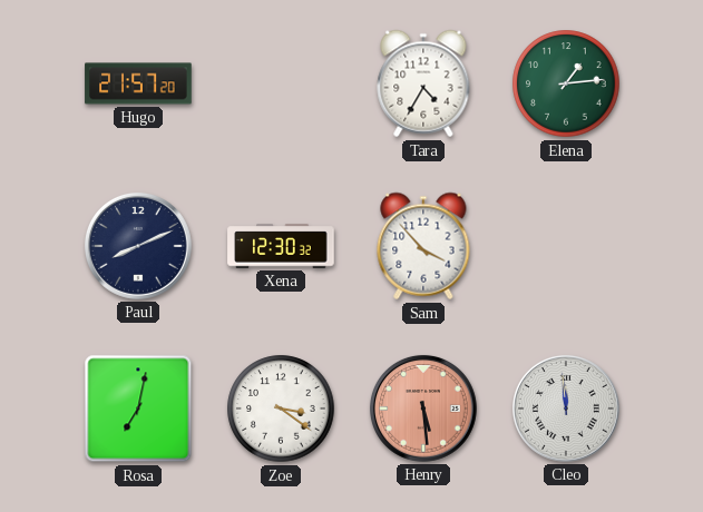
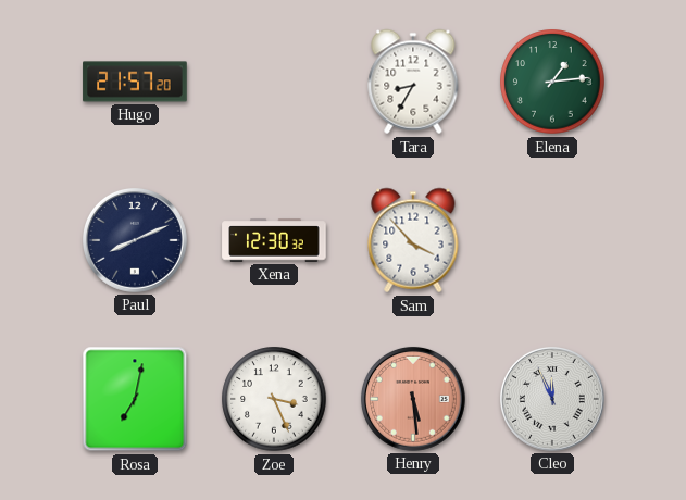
Tara: 4:35 -> 8:35
Zoe: 3:21 -> 3:26
Cleo: 11:59 -> 11:56
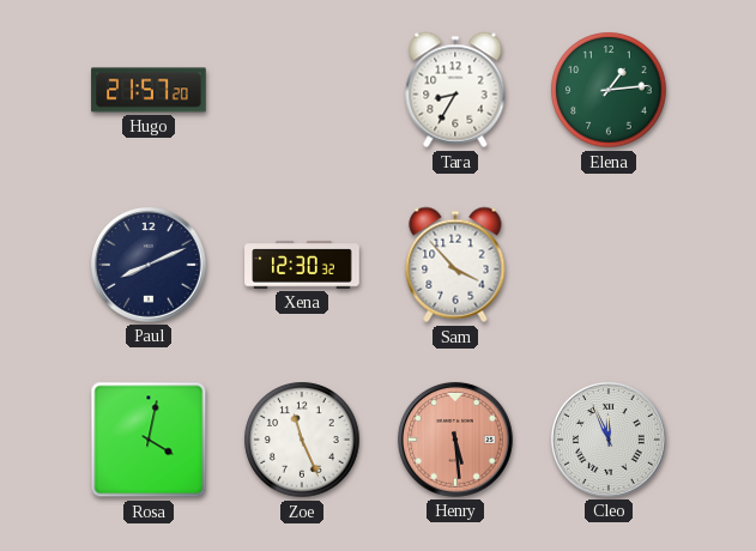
Rosa: 7:02 -> 4:02
Zoe: 3:26 -> 11:26
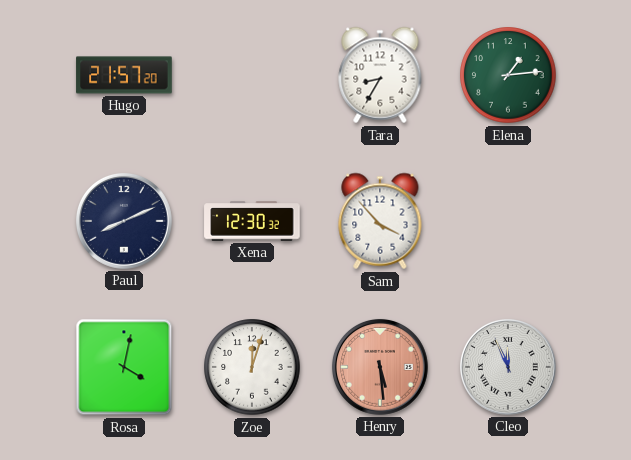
Zoe: 11:26 -> 12:03
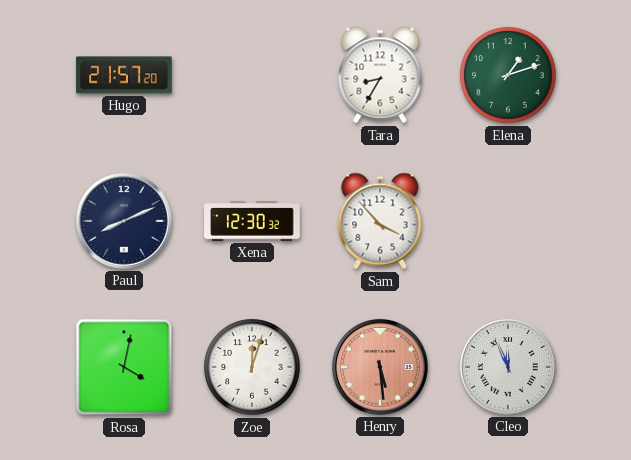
Elena: 1:14 -> 1:12
